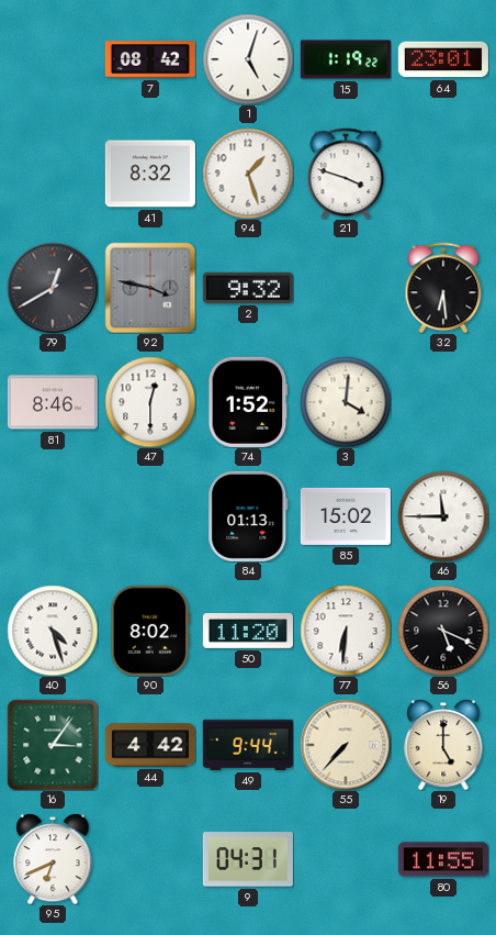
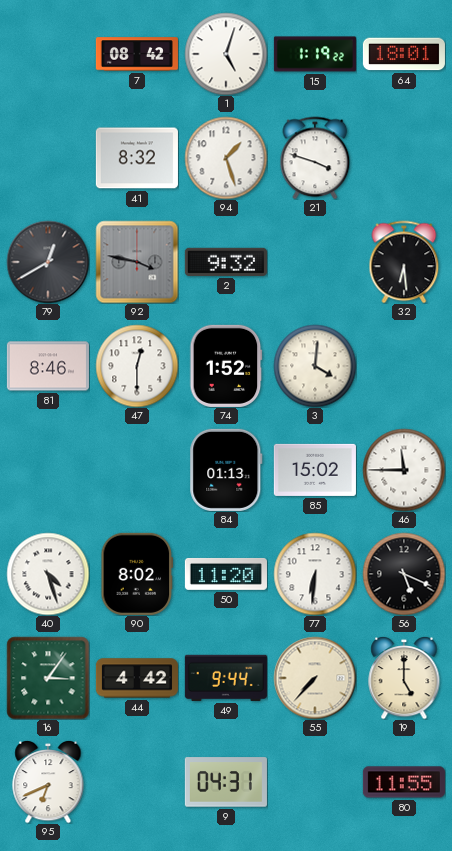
64: 23:01 -> 18:01
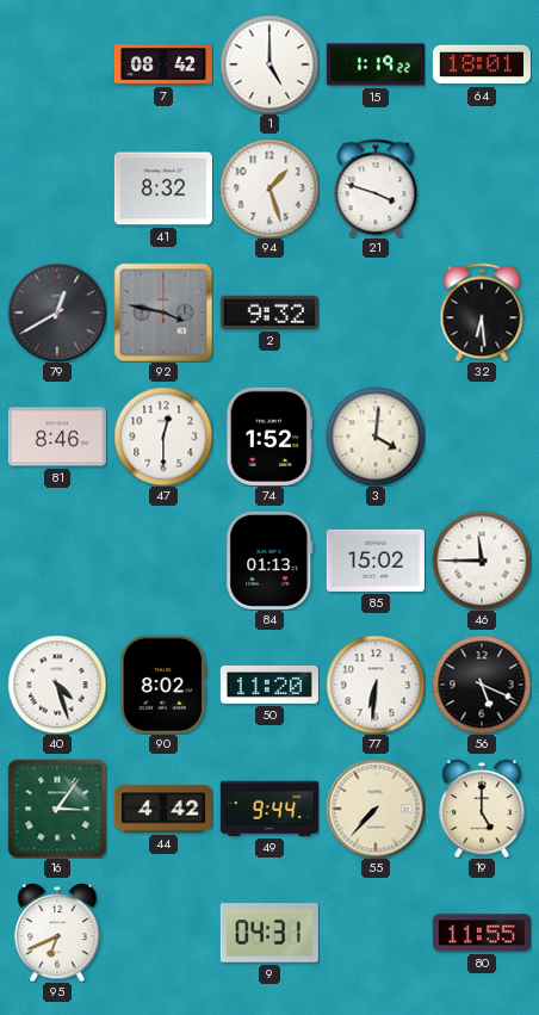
1: 5:03 -> 5:00
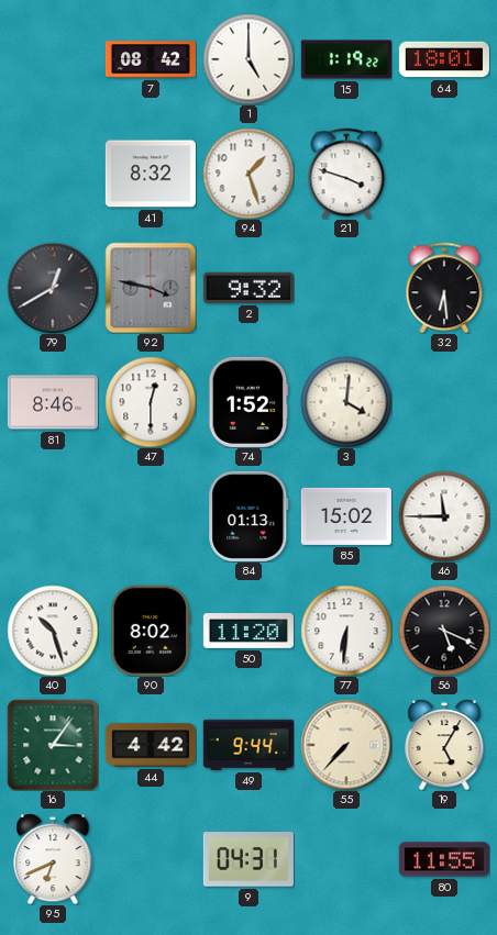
40: 4:27 -> 10:27
19: 5:00 -> 5:05
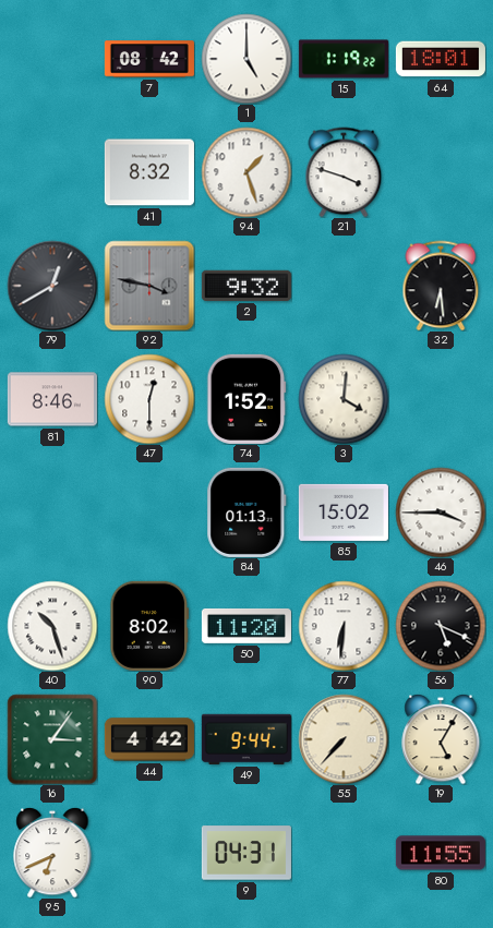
46: 11:45 -> 3:45
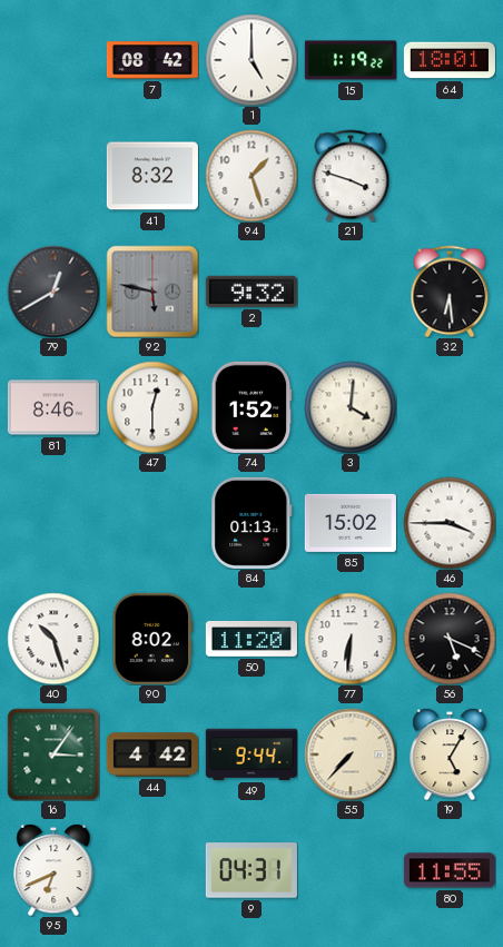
92: 3:47 -> 5:47
